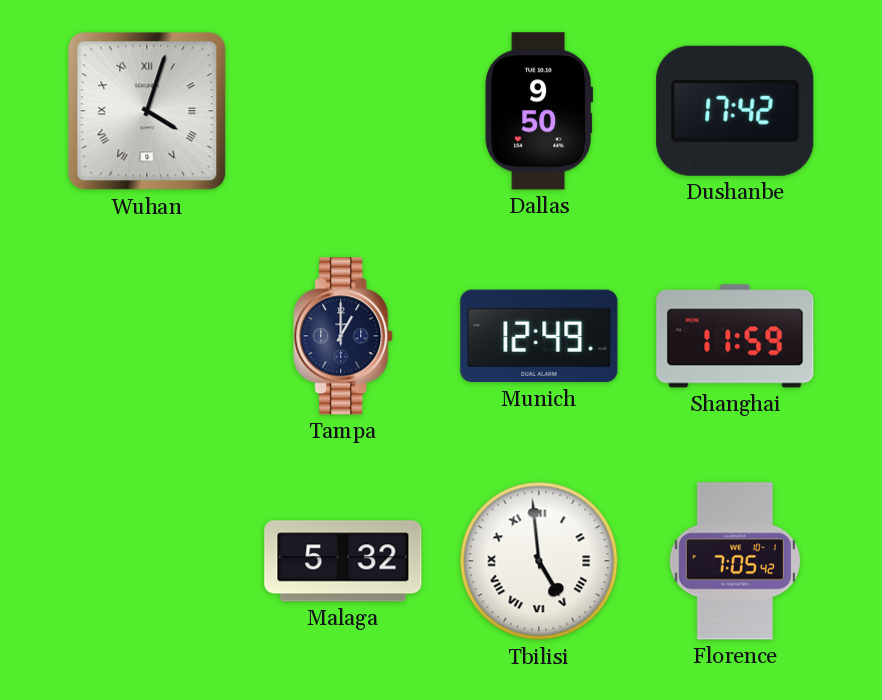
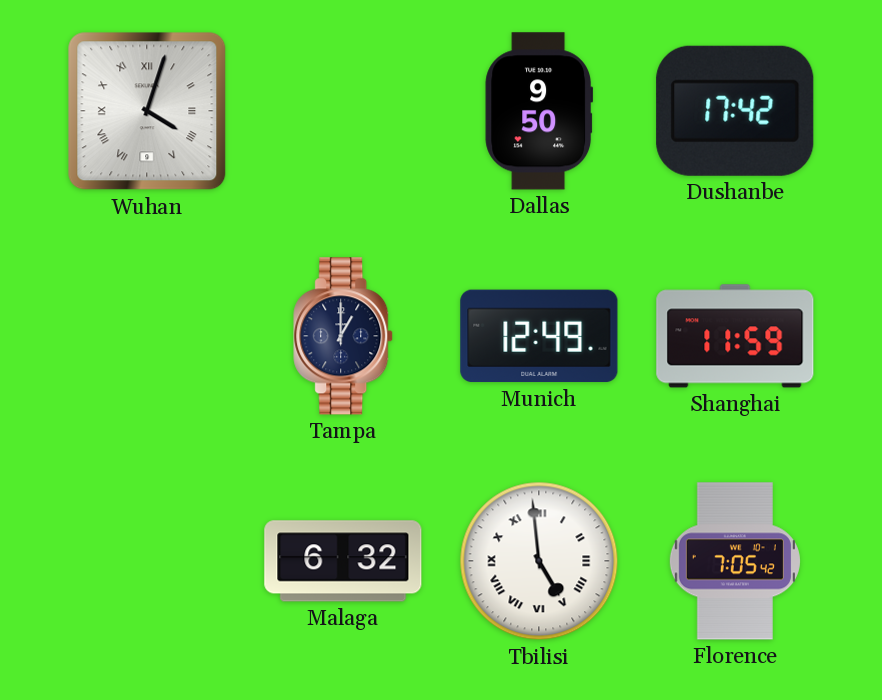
Malaga: 5:32 -> 6:32
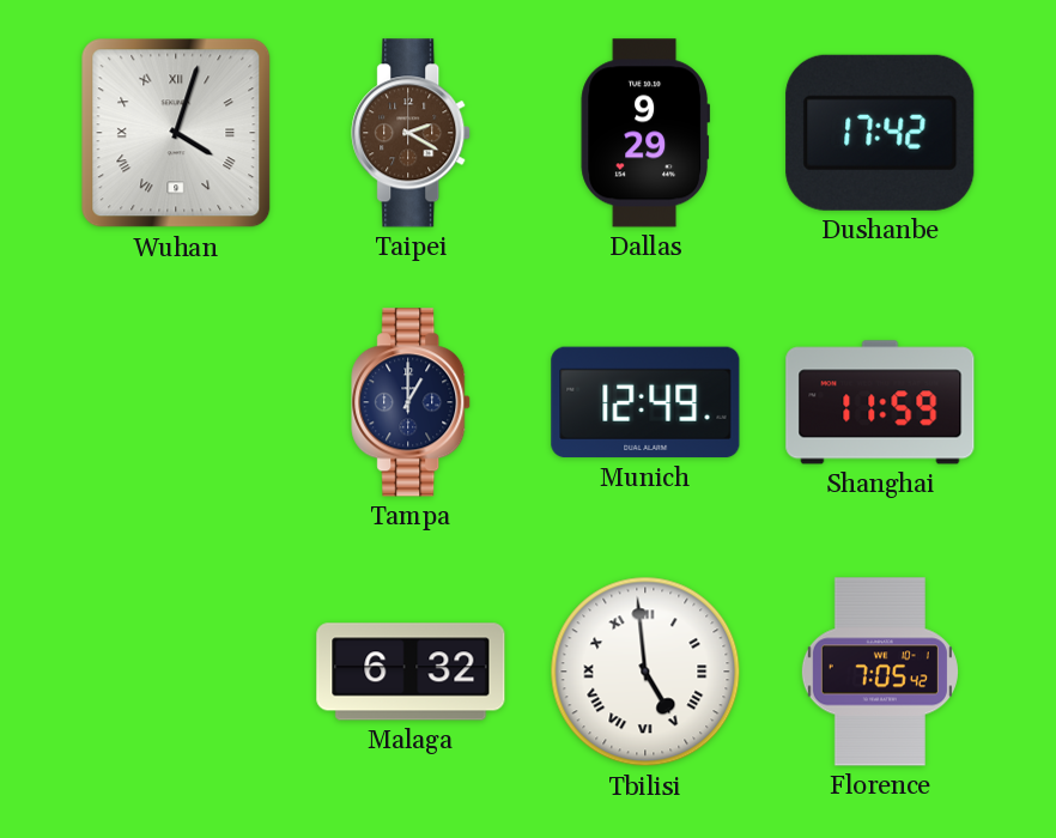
Taipei: none -> 2:20
Dallas: 9:50 -> 9:29
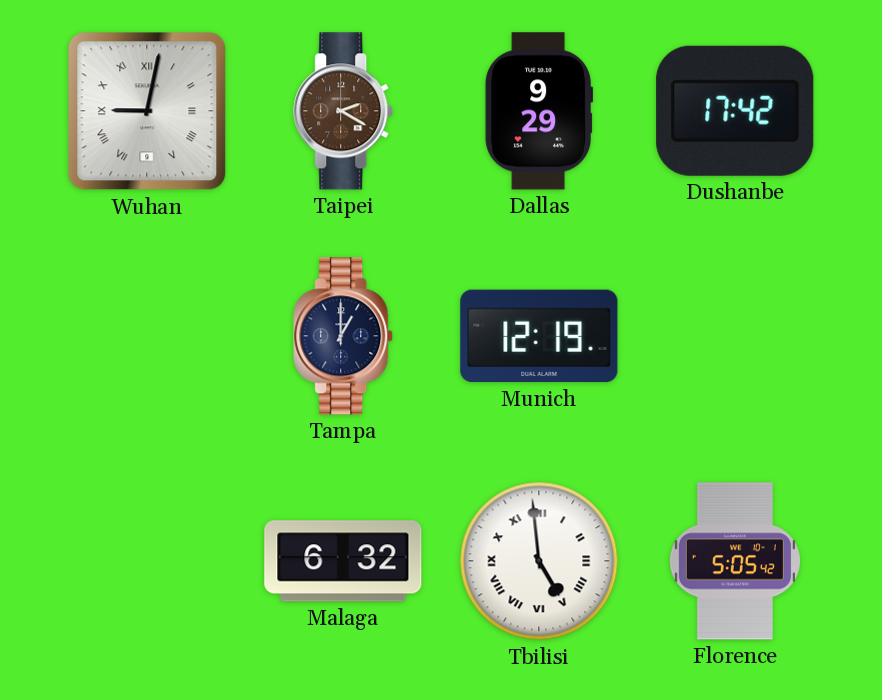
Wuhan: 4:03 -> 9:02
Munich: 12:49 -> 12:19
Shanghai: 11:59 -> none
Florence: 7:05 -> 5:05
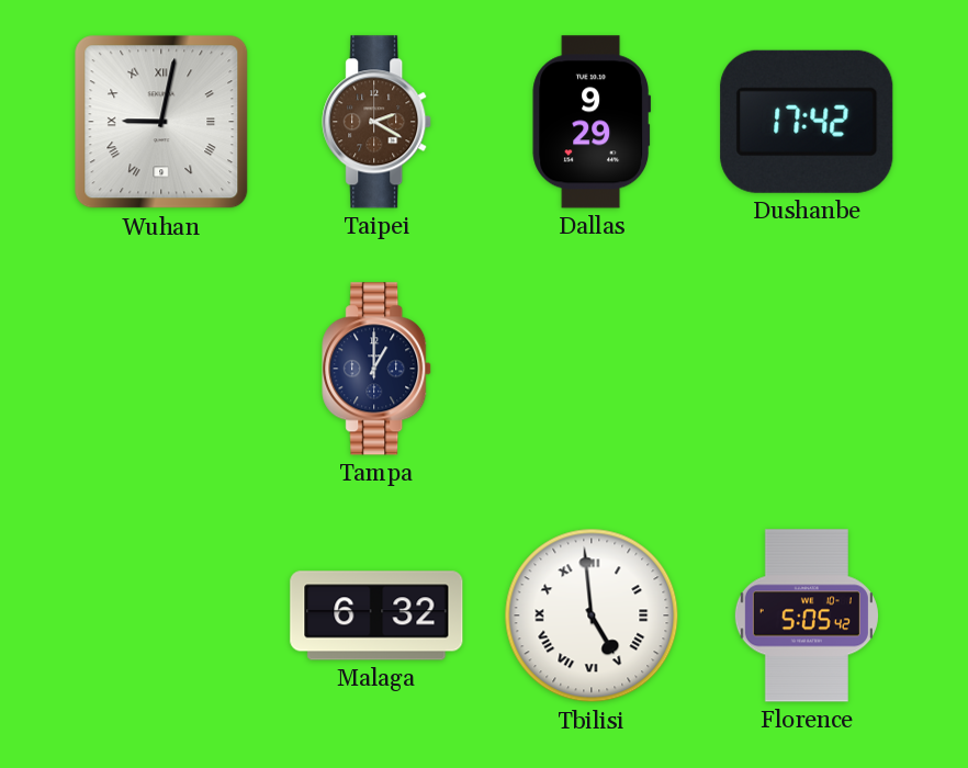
Munich: 12:19 -> none
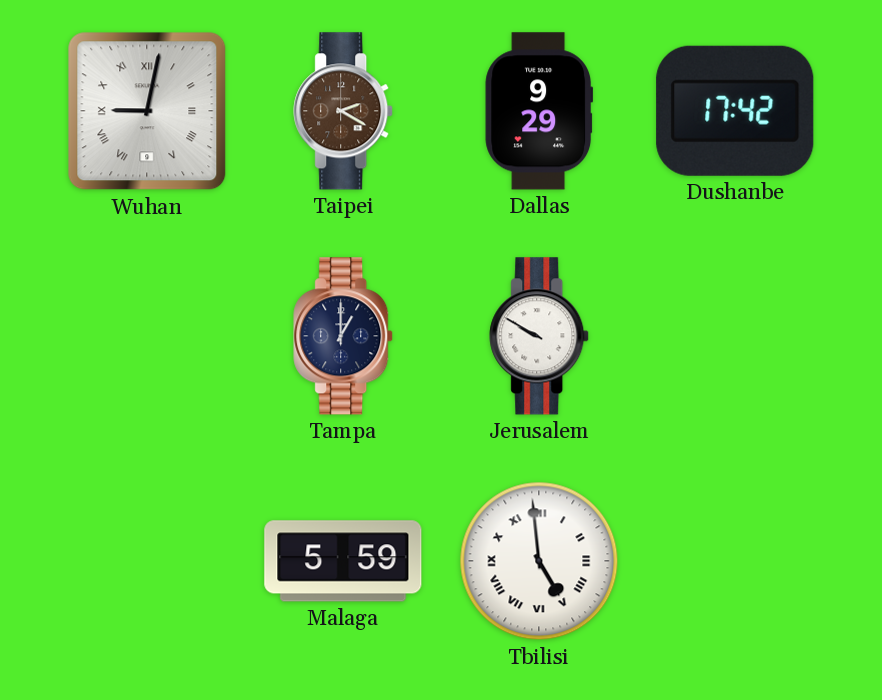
Jerusalem: none -> 9:50
Malaga: 6:32 -> 5:59
Florence: 5:05 -> none
